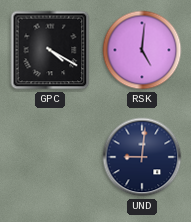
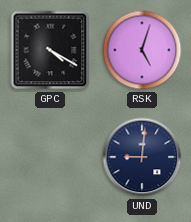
RSK: 5:01 -> 5:03
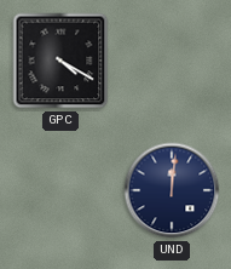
RSK: 5:03 -> none
UND: 9:01 -> 12:01
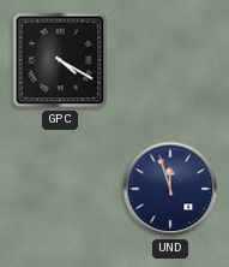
UND: 12:01 -> 11:57
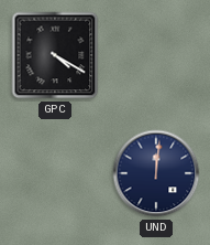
UND: 11:57 -> 12:01
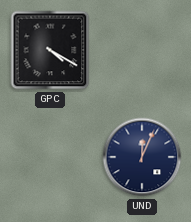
UND: 12:01 -> 12:04
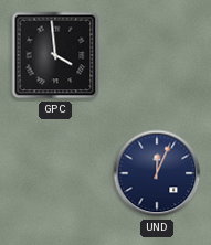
GPC: 4:20 -> 3:59
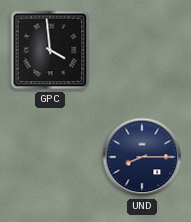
UND: 12:04 -> 8:15
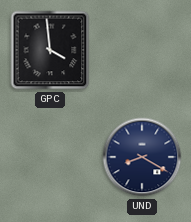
UND: 8:15 -> 8:20
